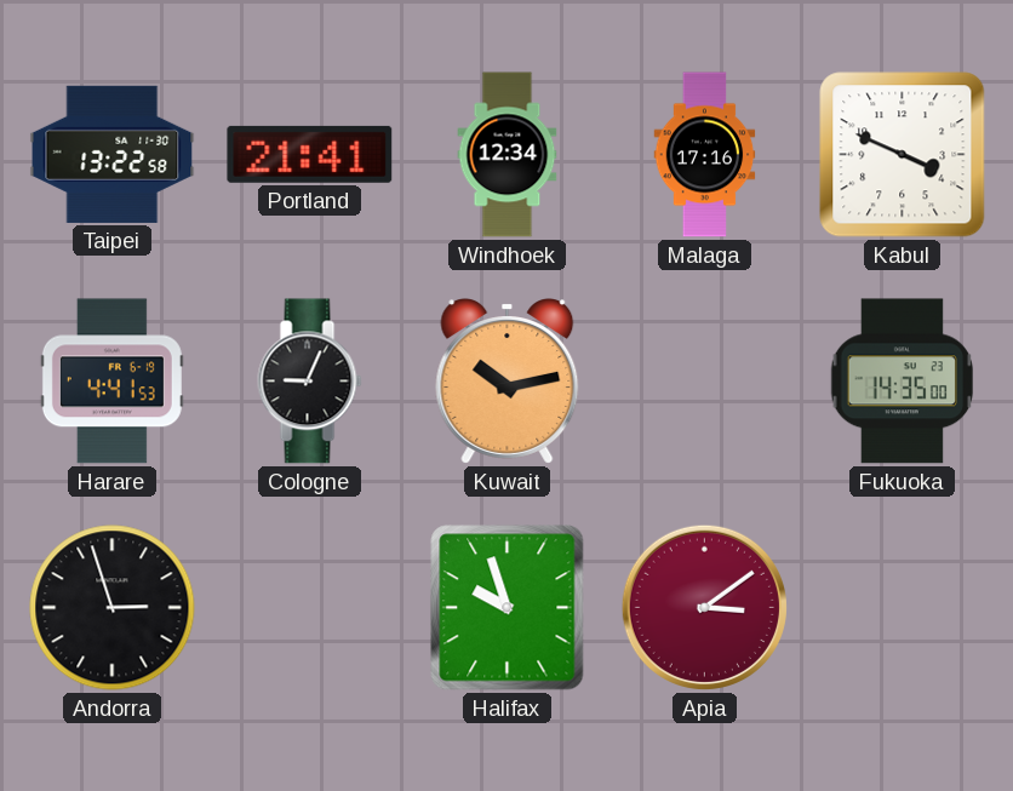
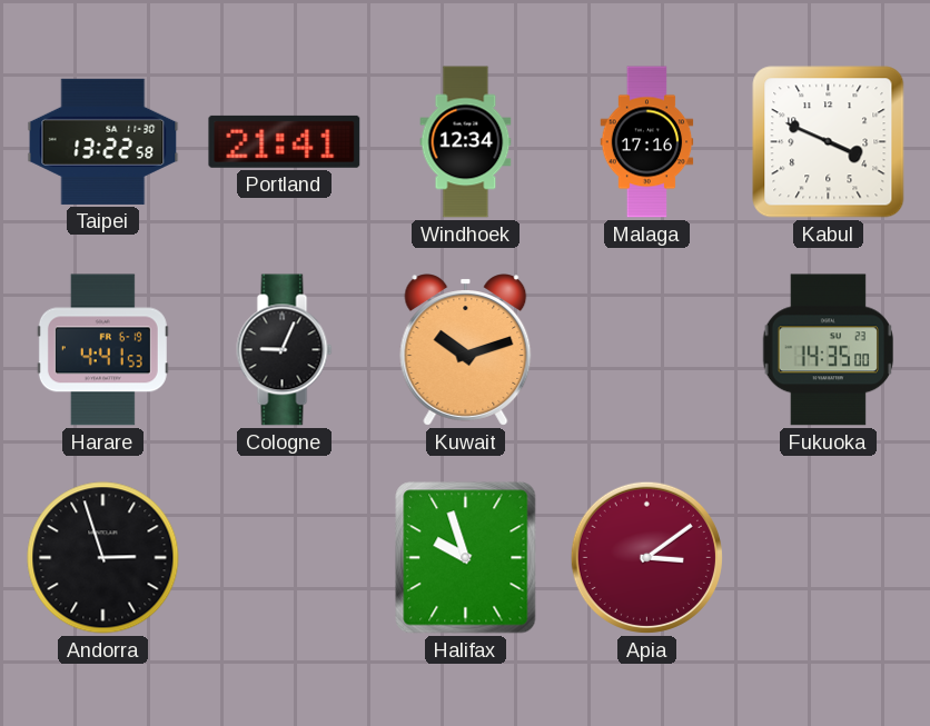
Kuwait: 10:13 -> 10:12
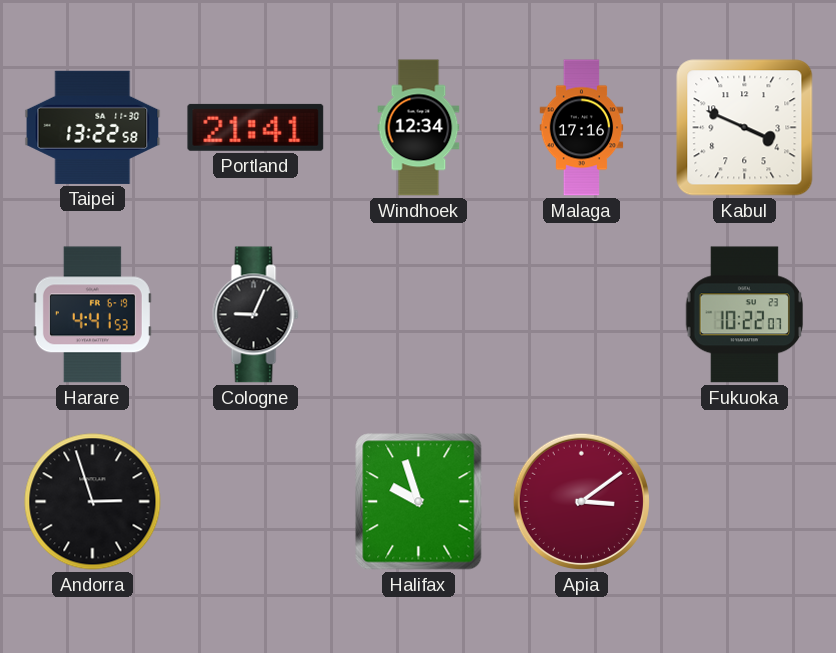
Kuwait: 10:12 -> none
Fukuoka: 14:35 -> 10:22
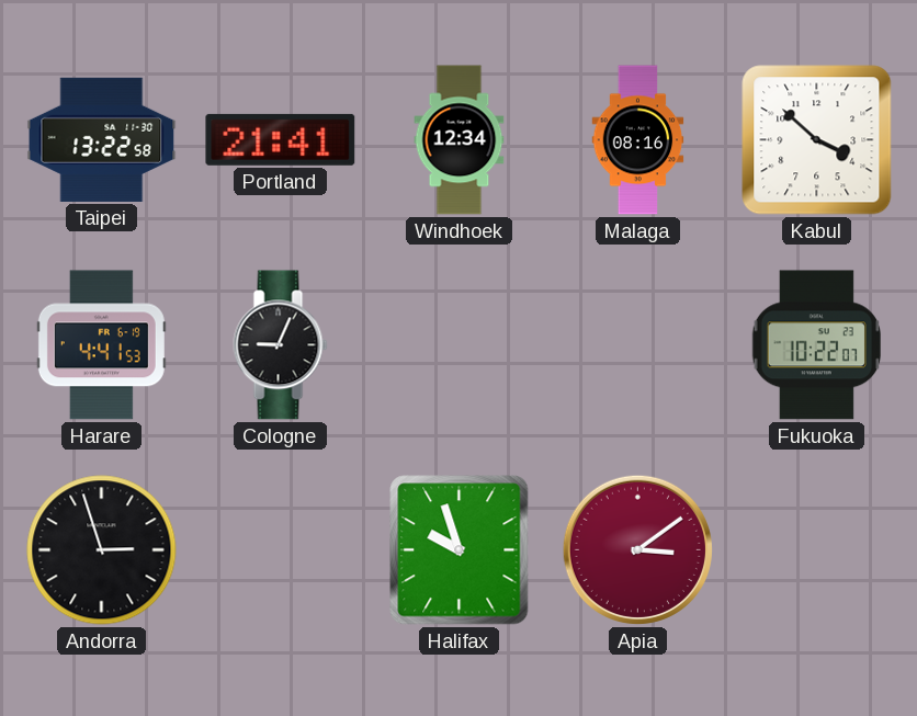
Malaga: 17:16 -> 08:16
Kabul: 3:49 -> 3:52
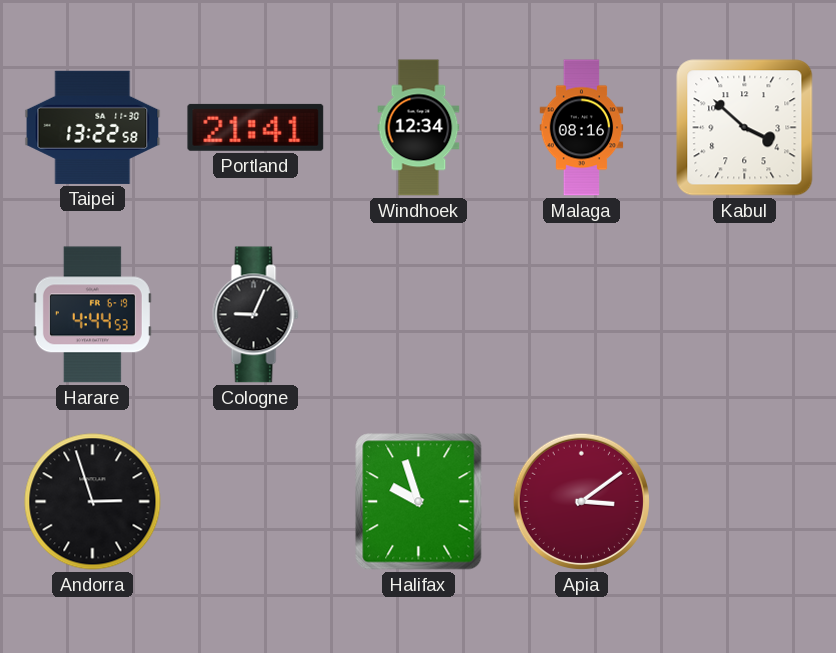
Harare: 4:41 -> 4:44
Fukuoka: 10:22 -> none
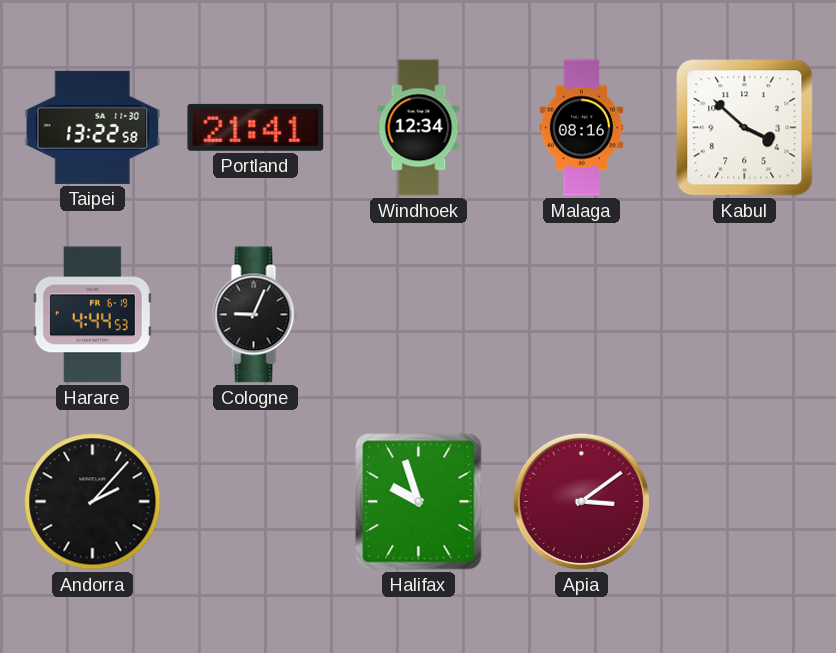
Andorra: 2:57 -> 2:07
